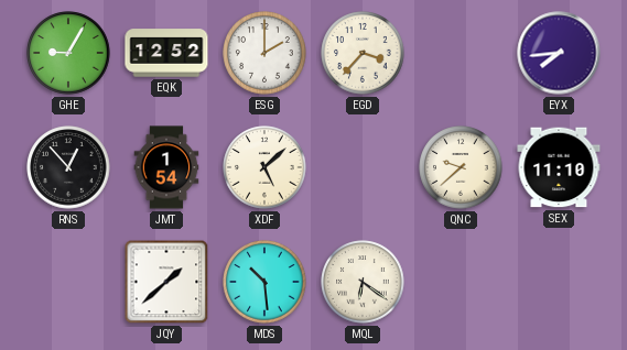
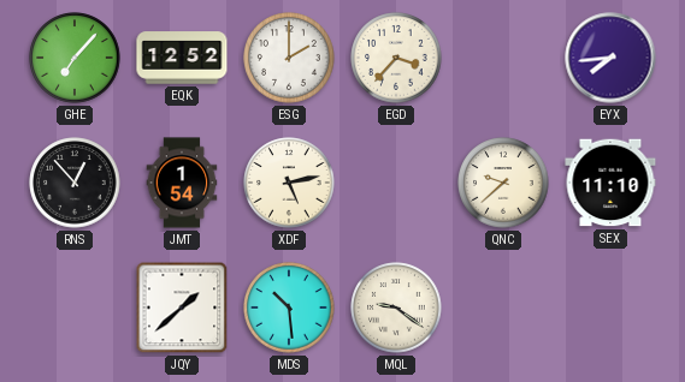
GHE: 9:05 -> 7:07
XDF: 5:08 -> 5:13
MQL: 6:21 -> 9:21
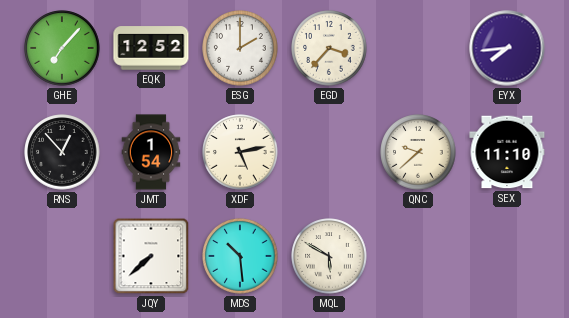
JQY: 1:38 -> 7:38
MQL: 9:21 -> 5:50
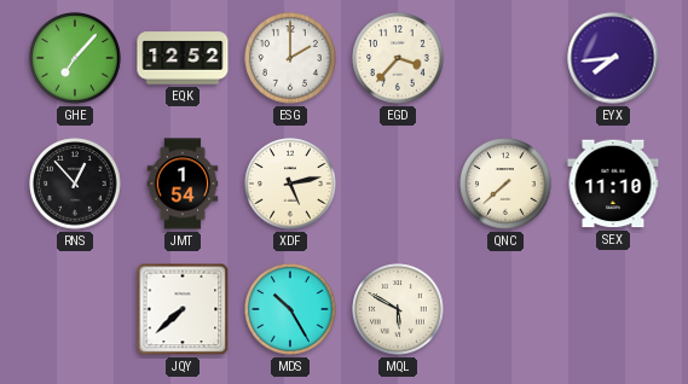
QNC: 9:38 -> 7:38
MDS: 10:29 -> 10:25
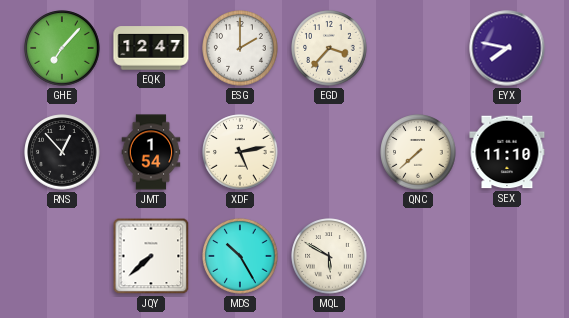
EQK: 12:52 -> 12:47
EYX: 7:44 -> 7:47
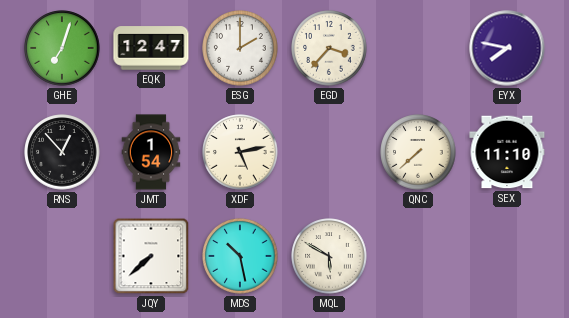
GHE: 7:07 -> 7:03
MDS: 10:25 -> 10:28
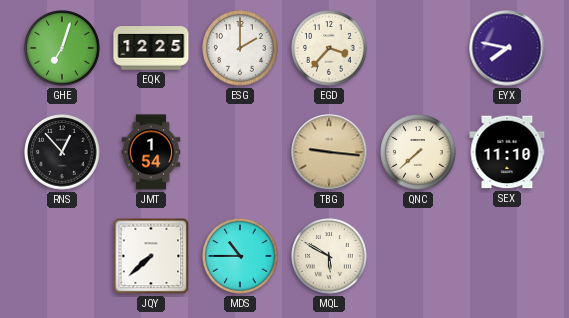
EQK: 12:47 -> 12:25
XDF: 5:13 -> none
TBG: none -> 9:16
MDS: 10:28 -> 10:45
